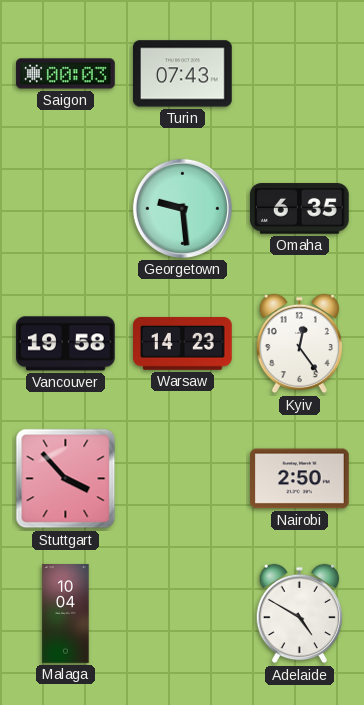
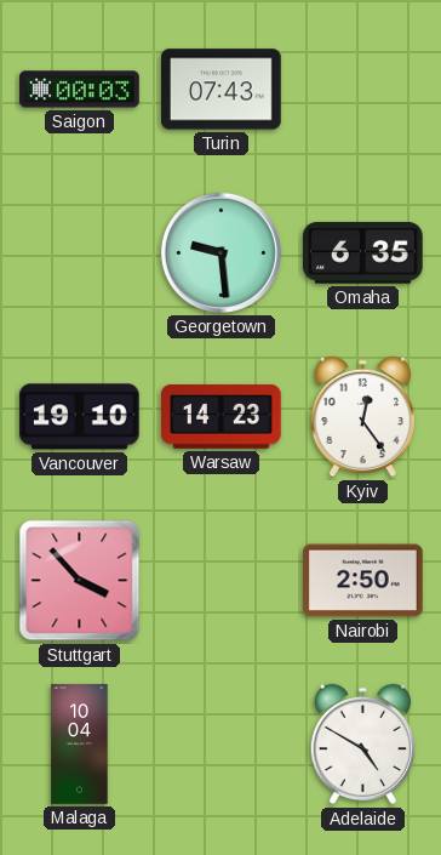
Vancouver: 19:58 -> 19:10
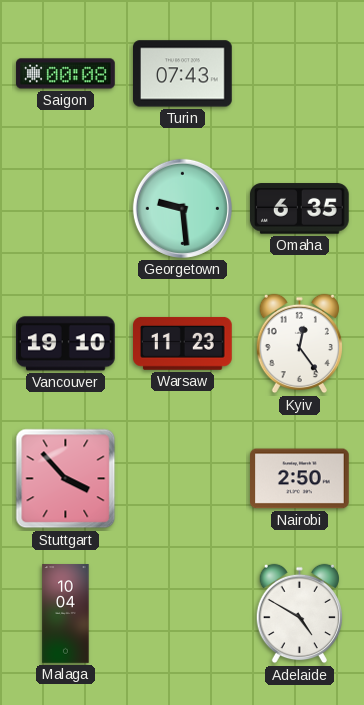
Saigon: 00:03 -> 00:08
Warsaw: 14:23 -> 11:23
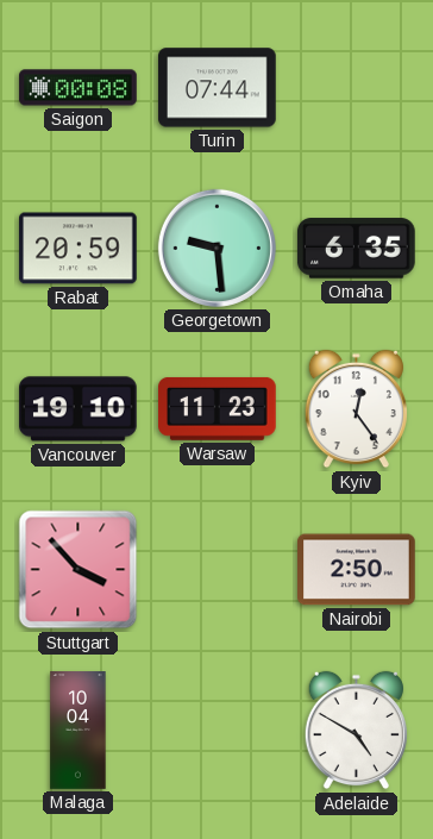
Turin: 07:43 -> 07:44
Rabat: none -> 20:59
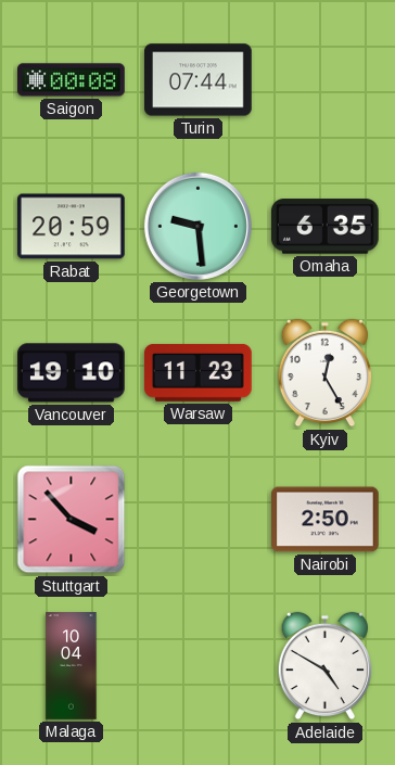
Kyiv: 12:24 -> 12:25
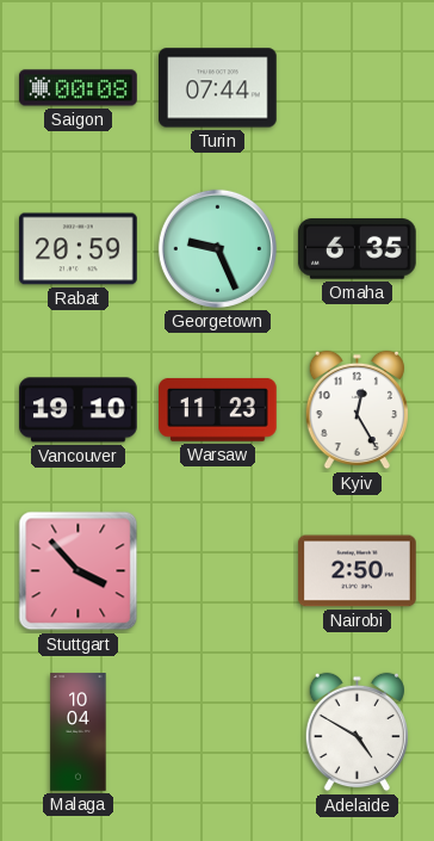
Georgetown: 9:29 -> 9:26
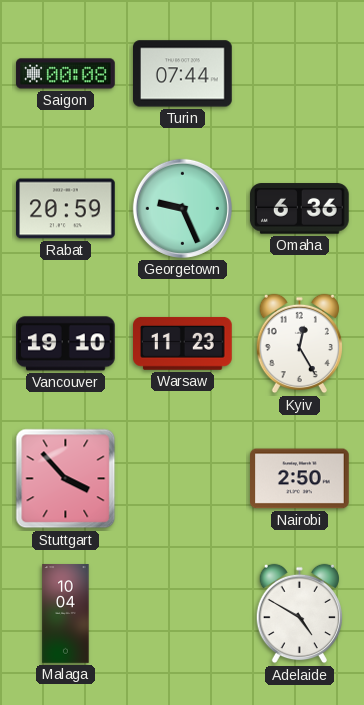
Omaha: 6:35 -> 6:36
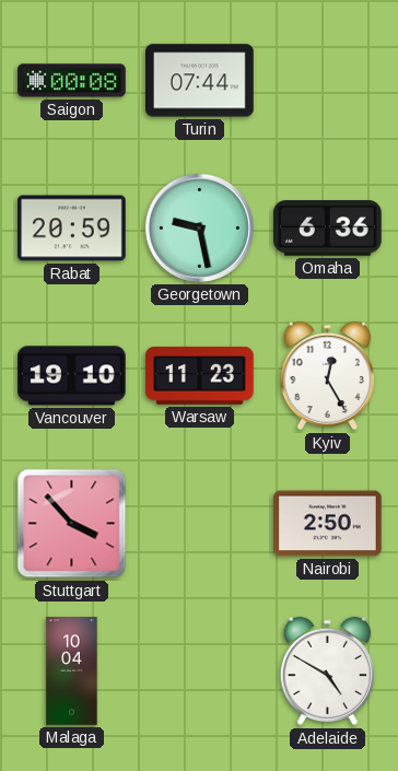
Georgetown: 9:26 -> 9:28
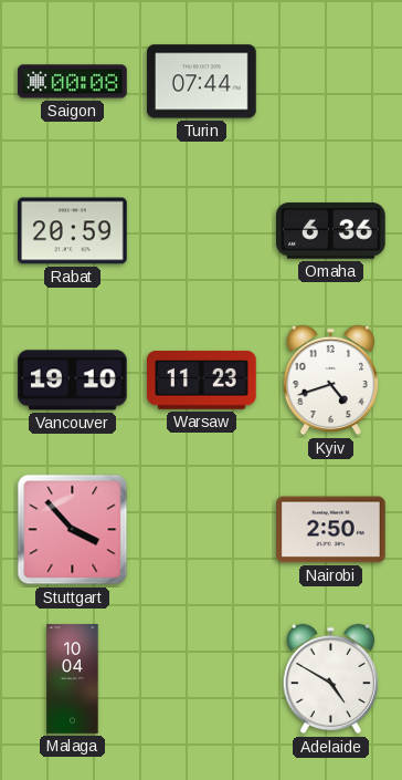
Georgetown: 9:28 -> none
Kyiv: 12:25 -> 4:42
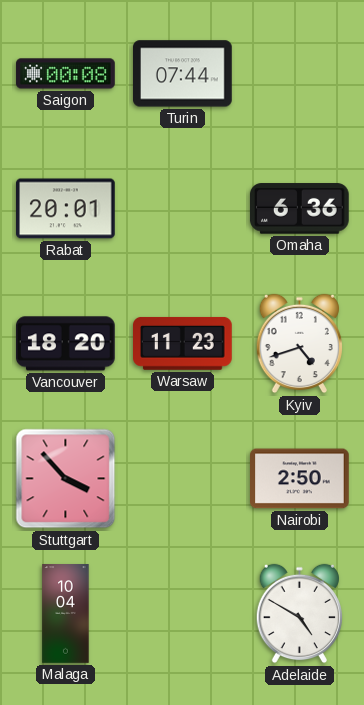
Rabat: 20:59 -> 20:01
Vancouver: 19:10 -> 18:20
